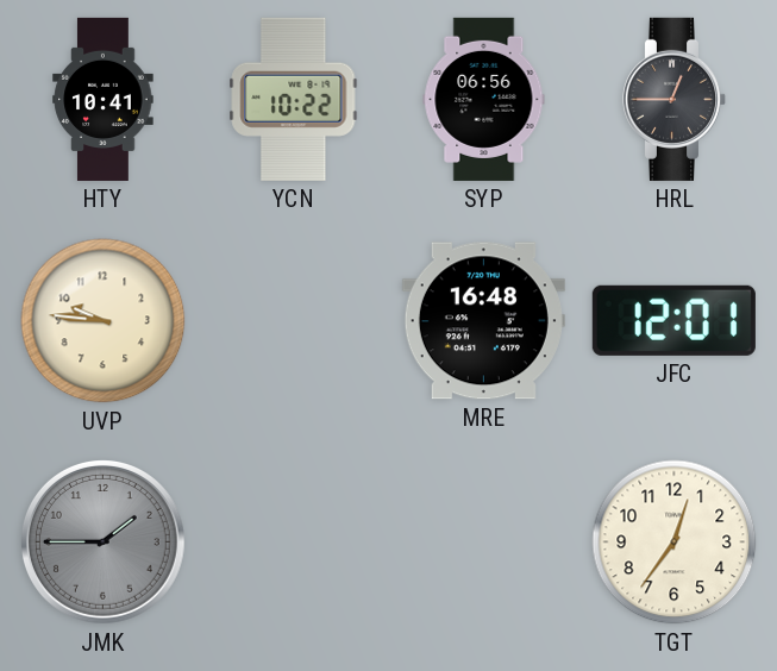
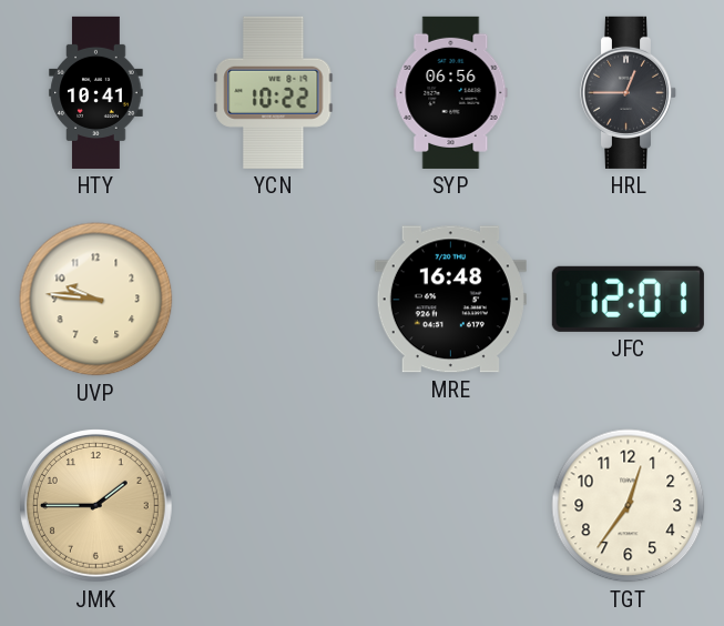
JMK dial: grey -> champagne
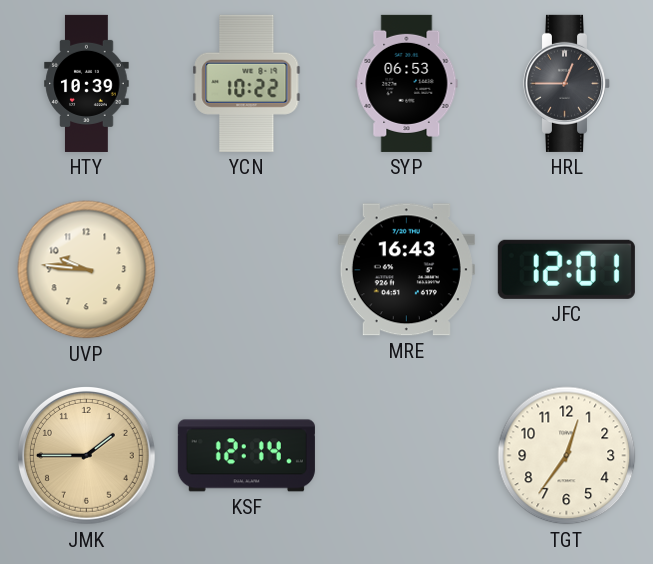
HTY: 10:41 -> 10:39
SYP: 06:56 -> 06:53
MRE: 16:48 -> 16:43
KSF: none -> 12:14
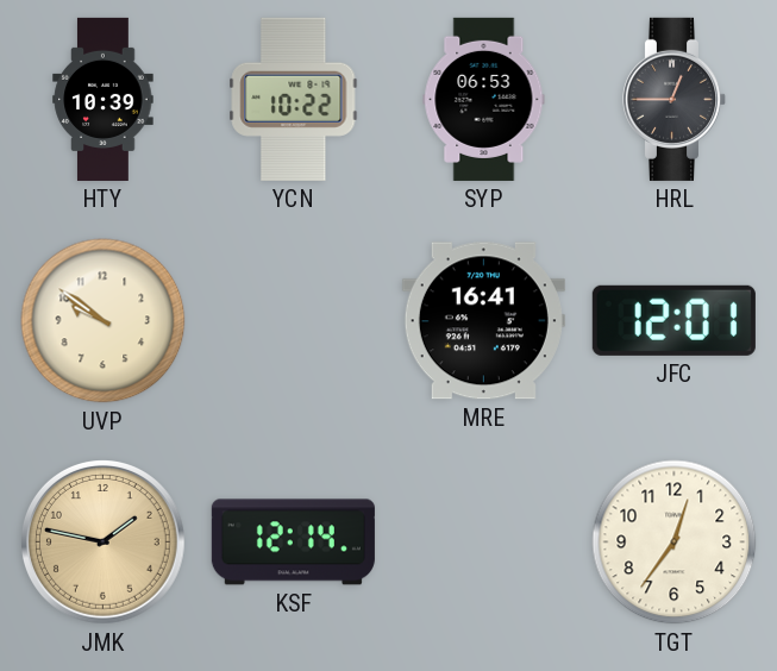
UVP: 9:46 -> 9:51
MRE: 16:43 -> 16:41
JMK: 1:45 -> 1:47
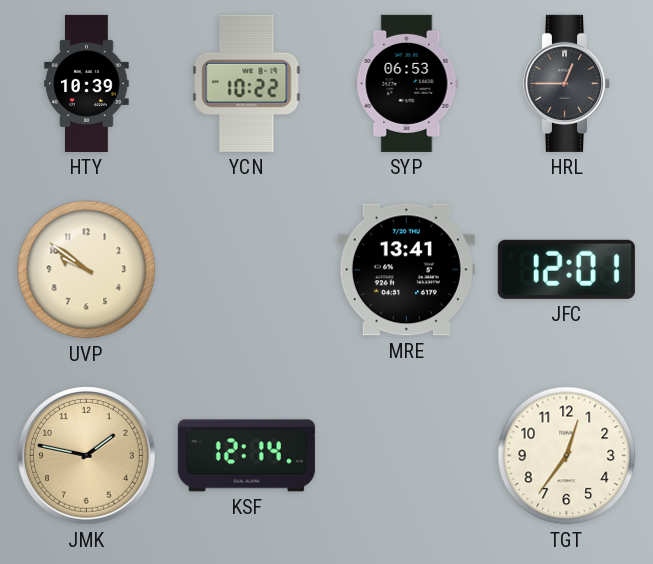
MRE: 16:41 -> 13:41
